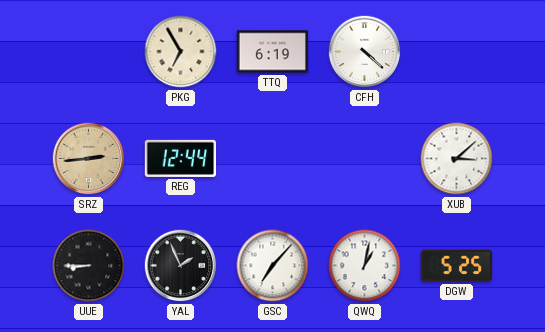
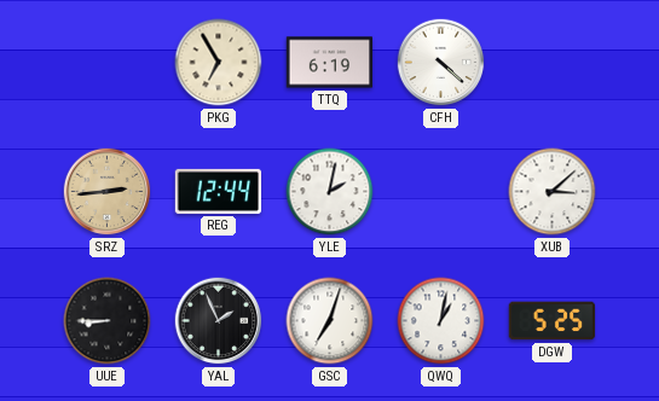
YLE: none -> 2:02
GSC: 7:07 -> 7:03
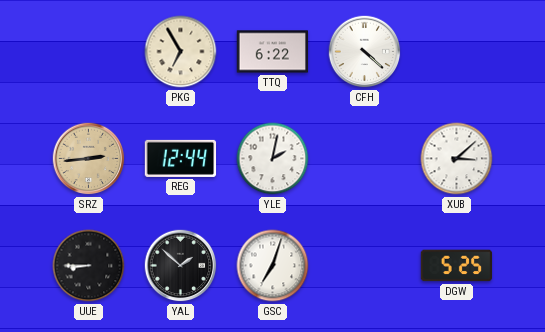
TTQ: 6:19 -> 6:22
YAL: 1:56 -> 1:52
QWQ: 1:02 -> none
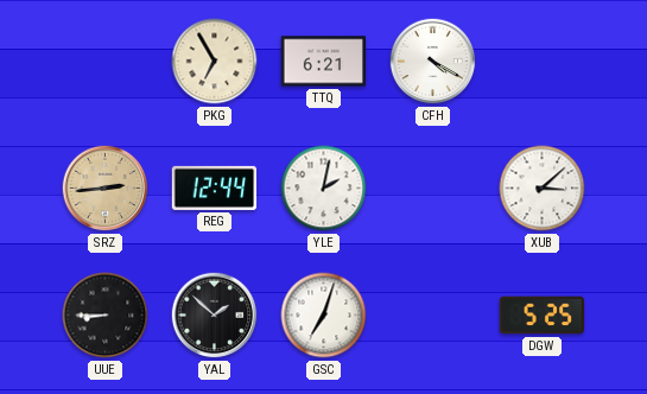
TTQ: 6:22 -> 6:21
CFH: 4:22 -> 4:20
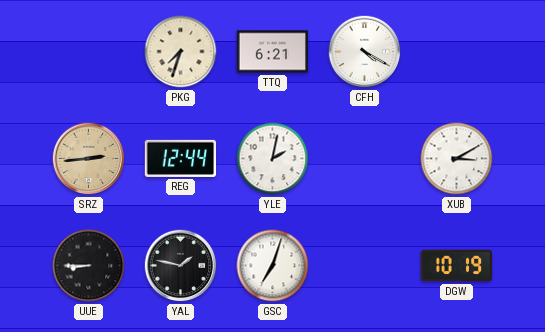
PKG: 6:55 -> 7:33
XUB: 3:08 -> 3:10
YAL: 1:52 -> 1:47
DGW: 5:25 -> 10:19
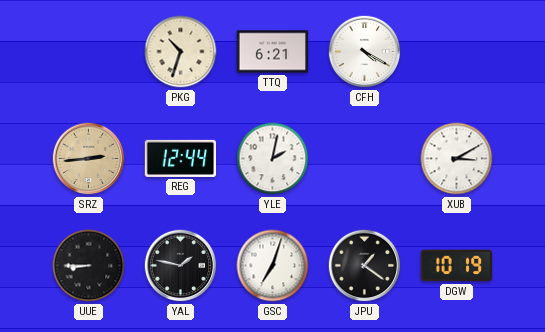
PKG: 7:33 -> 10:33
JPU: none -> 1:21
